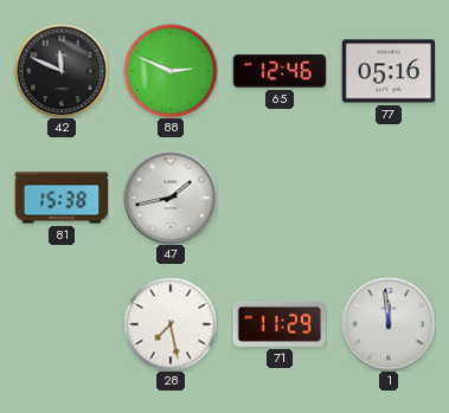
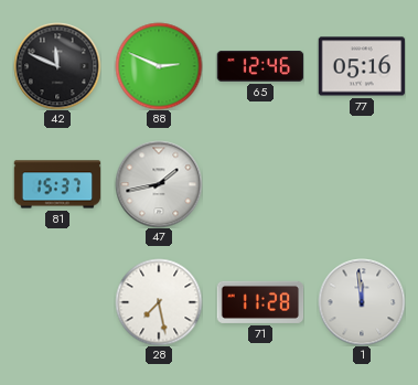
81: 15:38 -> 15:37
71: 11:29 -> 11:28
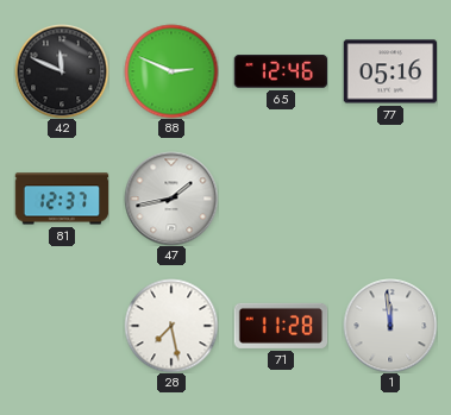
81: 15:37 -> 12:37
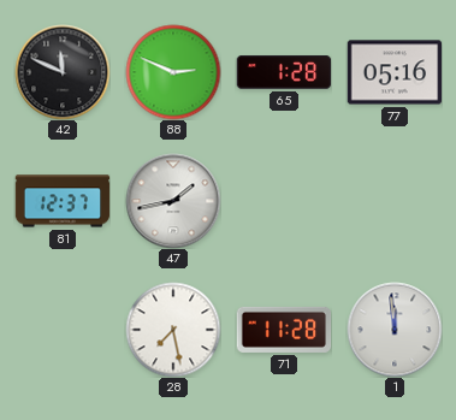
65: 12:46 -> 1:28
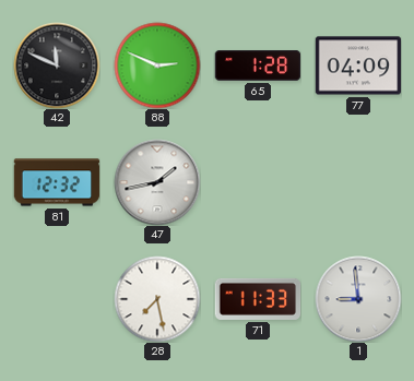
77: 05:16 -> 04:09
81: 12:37 -> 12:32
71: 11:28 -> 11:33
1: 11:59 -> 8:59
